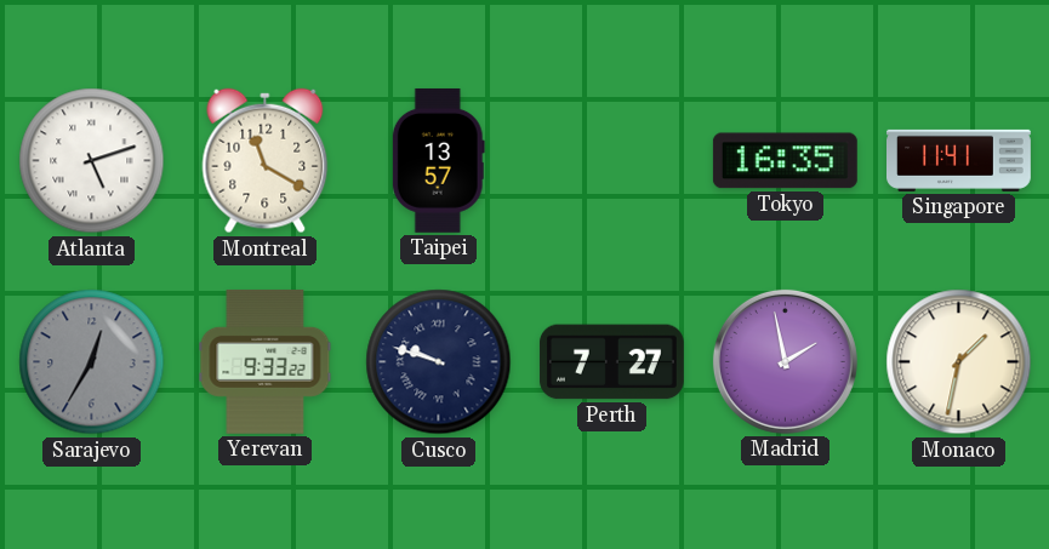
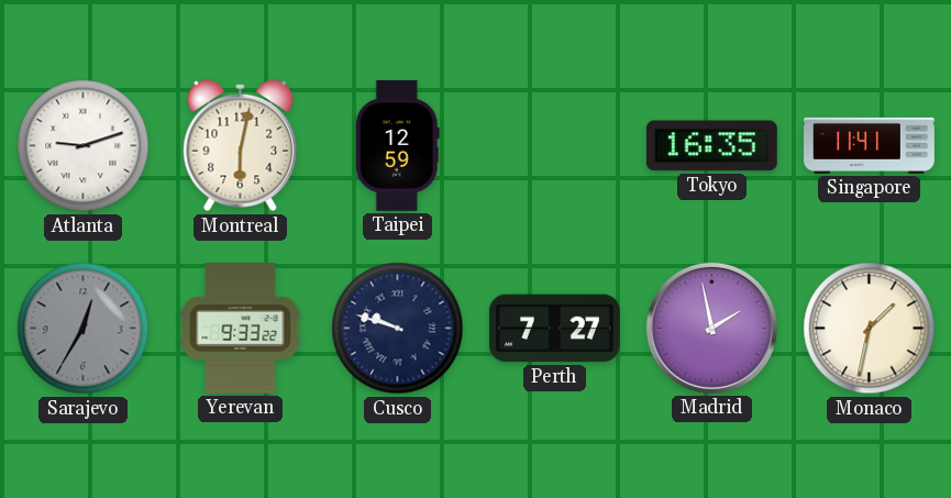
Atlanta: 5:12 -> 9:12
Montreal: 11:20 -> 6:02
Taipei: 13:57 -> 12:59
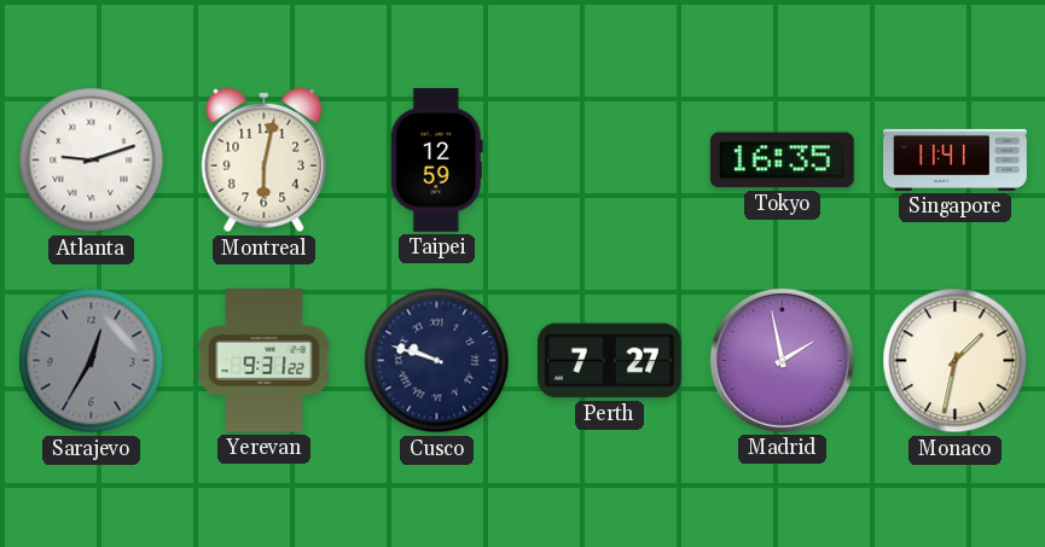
Yerevan: 9:33 -> 9:31
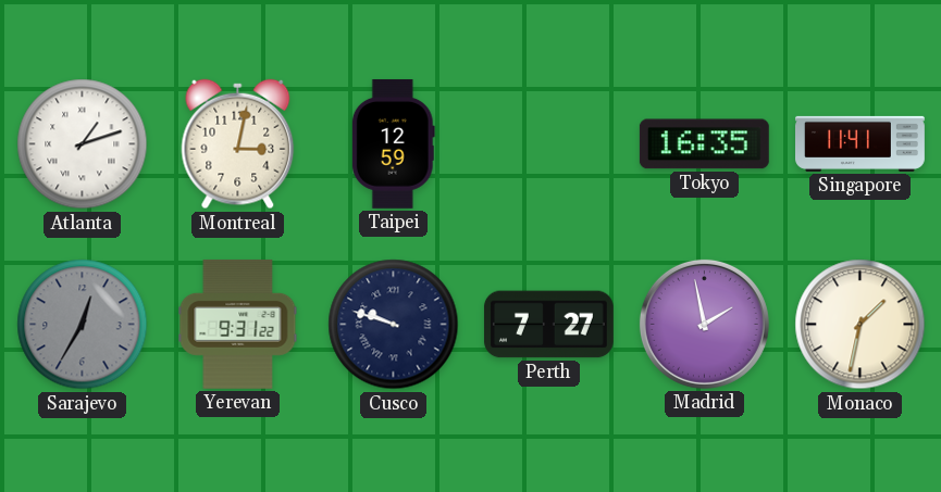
Atlanta: 9:12 -> 1:12
Montreal: 6:02 -> 3:02
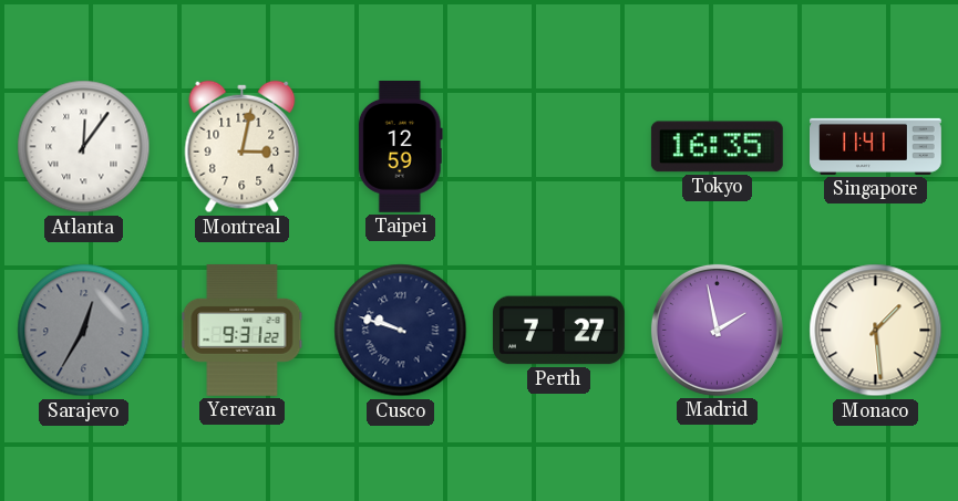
Atlanta: 1:12 -> 12:06
Monaco: 1:32 -> 1:29
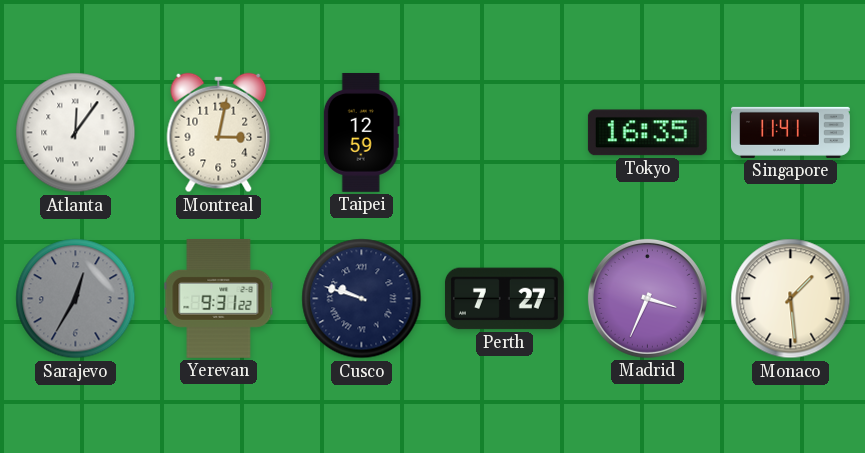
Madrid: 1:58 -> 3:34
